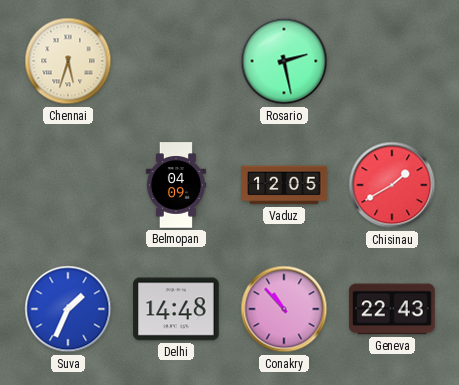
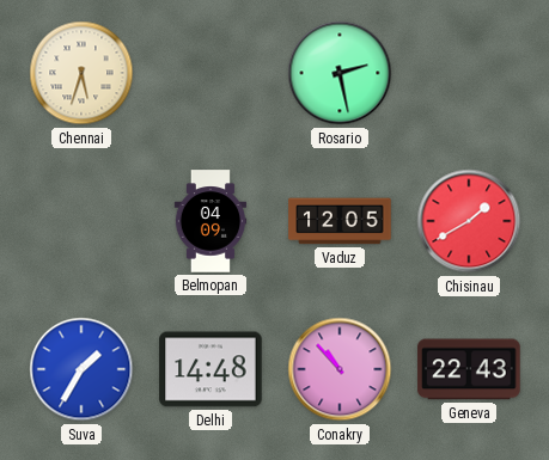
Suva: 1:34 -> 1:35
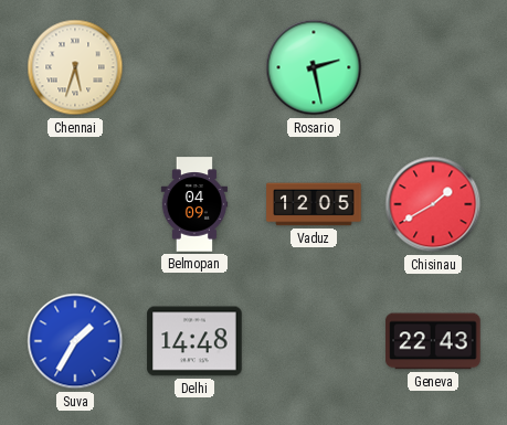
Conakry: 10:53 -> none
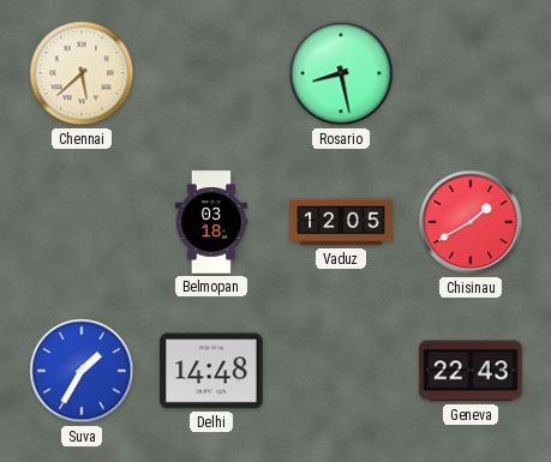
Chennai: 5:33 -> 5:38
Rosario: 2:28 -> 8:28
Belmopan: 04:09 -> 03:18
